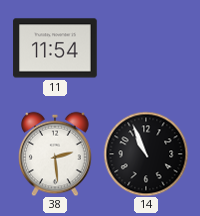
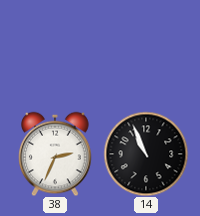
11: 11:54 -> none
38: 2:29 -> 2:34
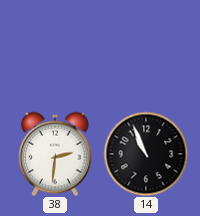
38: 2:34 -> 2:31
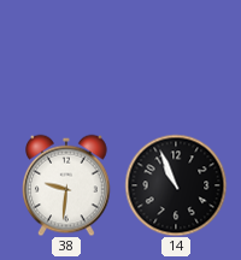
38: 2:31 -> 9:31
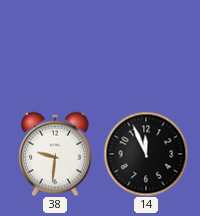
14: 10:56 -> 11:56
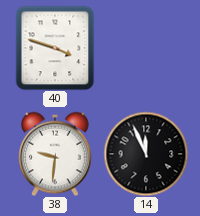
40: none -> 3:48
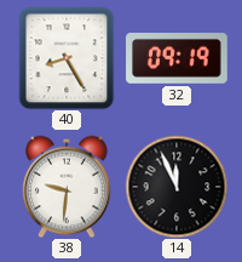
40: 3:48 -> 8:25
32: none -> 09:19
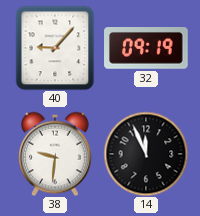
40: 8:25 -> 9:07
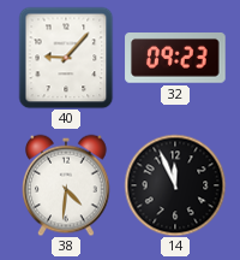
32: 09:19 -> 09:23
38: 9:31 -> 4:31
